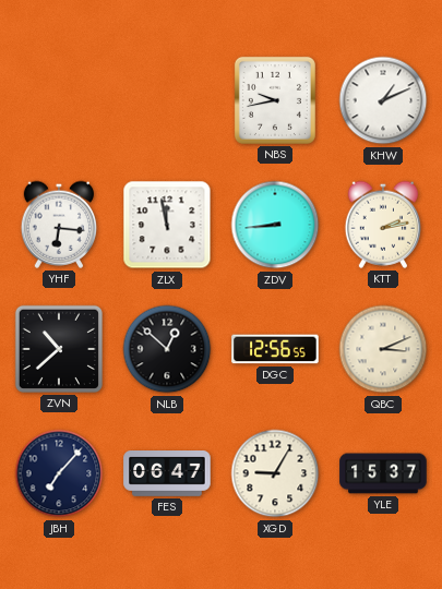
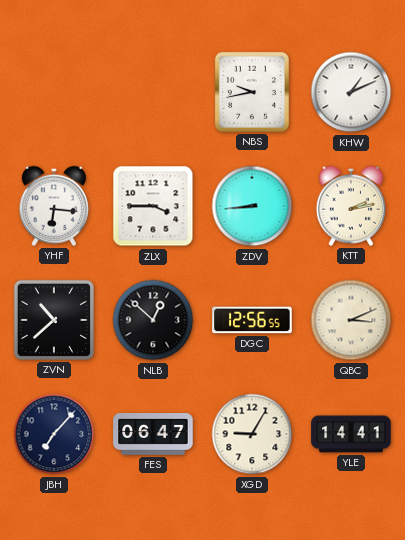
ZLX: 11:58 -> 3:45
YLE: 15:37 -> 14:41
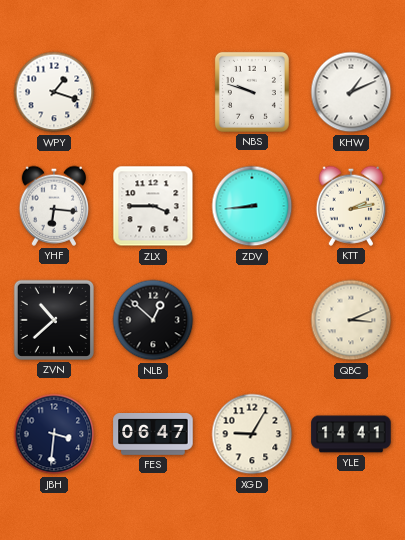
WPY: none -> 1:18
NBS: 9:43 -> 9:48
DGC: 12:56 -> none
JBH: 7:07 -> 3:31
